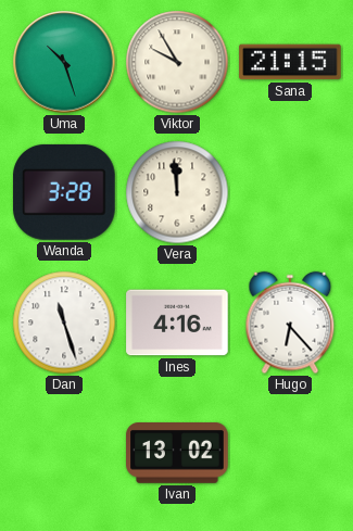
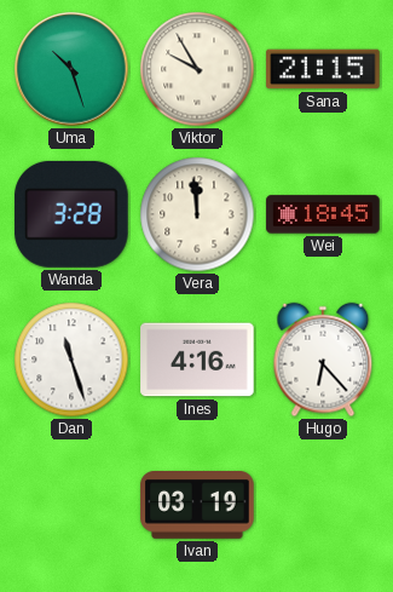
Wei: none -> 18:45
Ivan: 13:02 -> 03:19
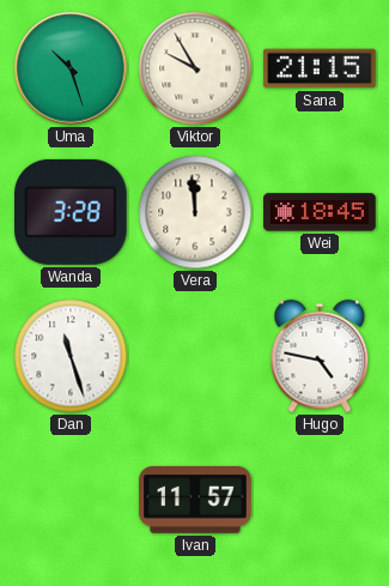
Ines: 4:16 -> none
Hugo: 6:23 -> 4:47
Ivan: 03:19 -> 11:57
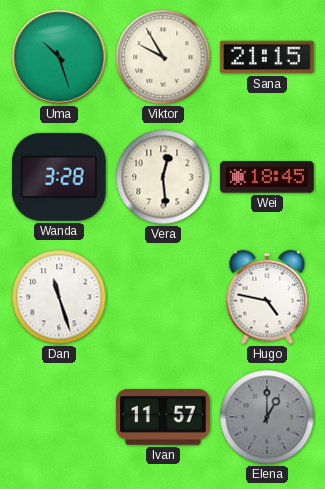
Vera: 11:59 -> 12:29
Elena: none -> 1:00
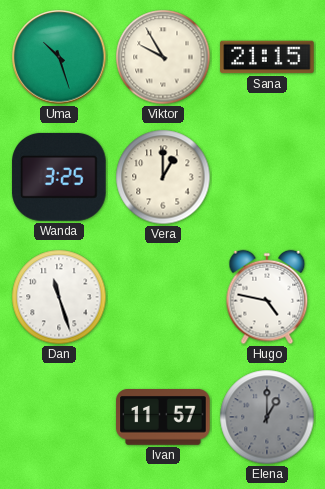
Wanda: 3:28 -> 3:25
Vera: 12:29 -> 1:00
Wei: 18:45 -> none
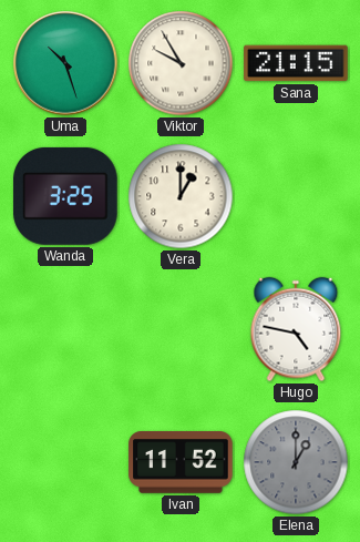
Dan: 11:27 -> none
Ivan: 11:57 -> 11:52
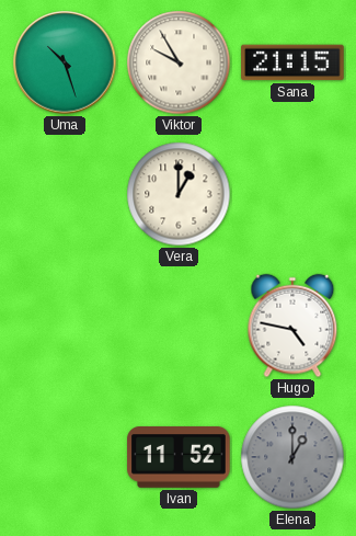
Wanda: 3:25 -> none
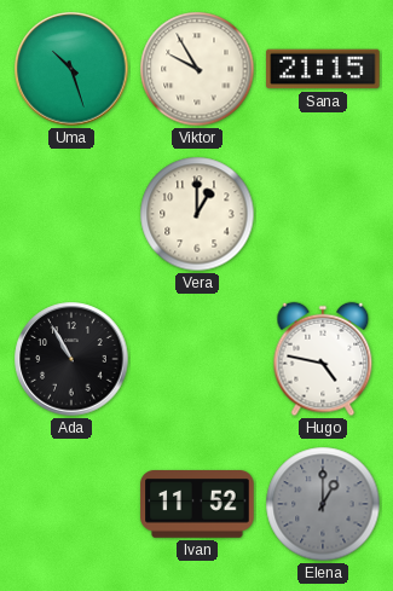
Ada: none -> 10:55
